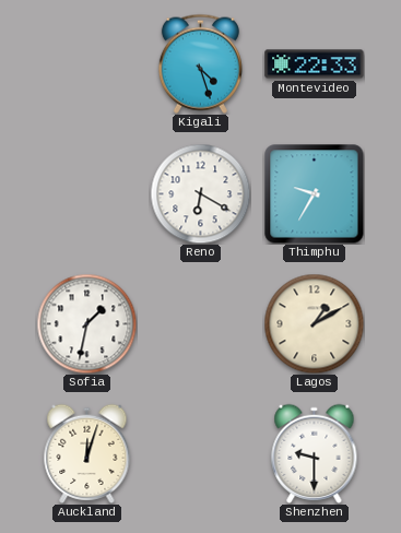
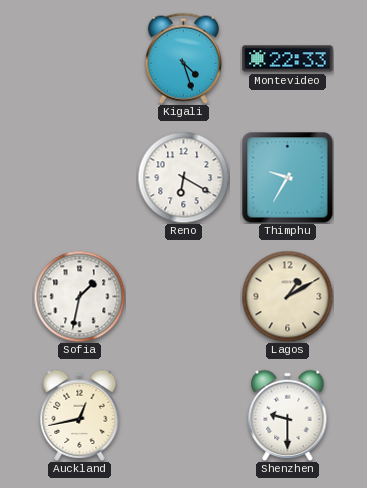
Auckland: 12:03 -> 12:43
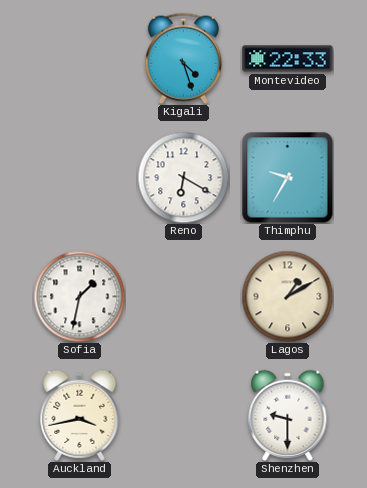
Auckland: 12:43 -> 3:43
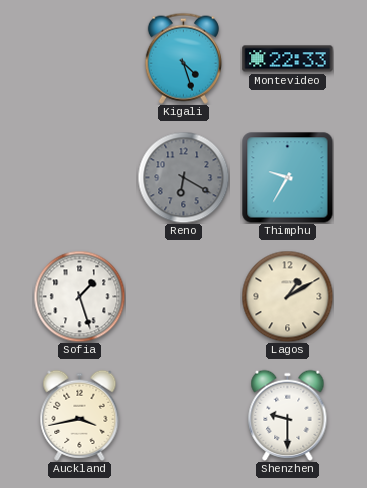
Reno dial: white -> grey
Sofia: 1:32 -> 1:27
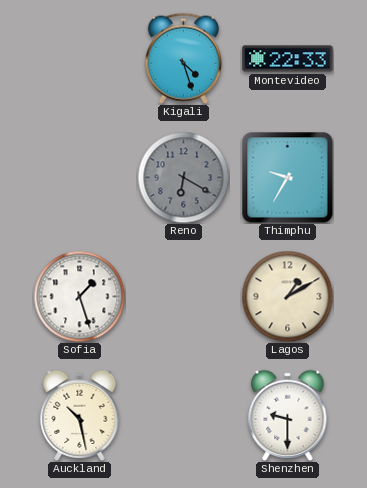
Auckland: 3:43 -> 10:28
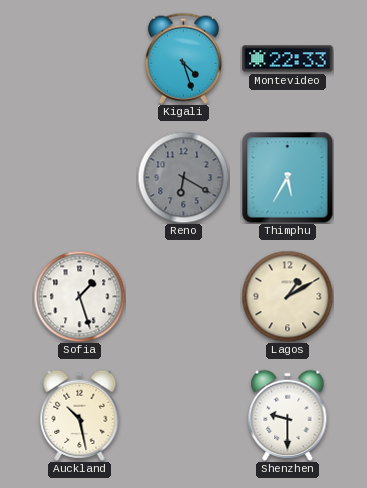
Thimphu: 9:35 -> 5:35
